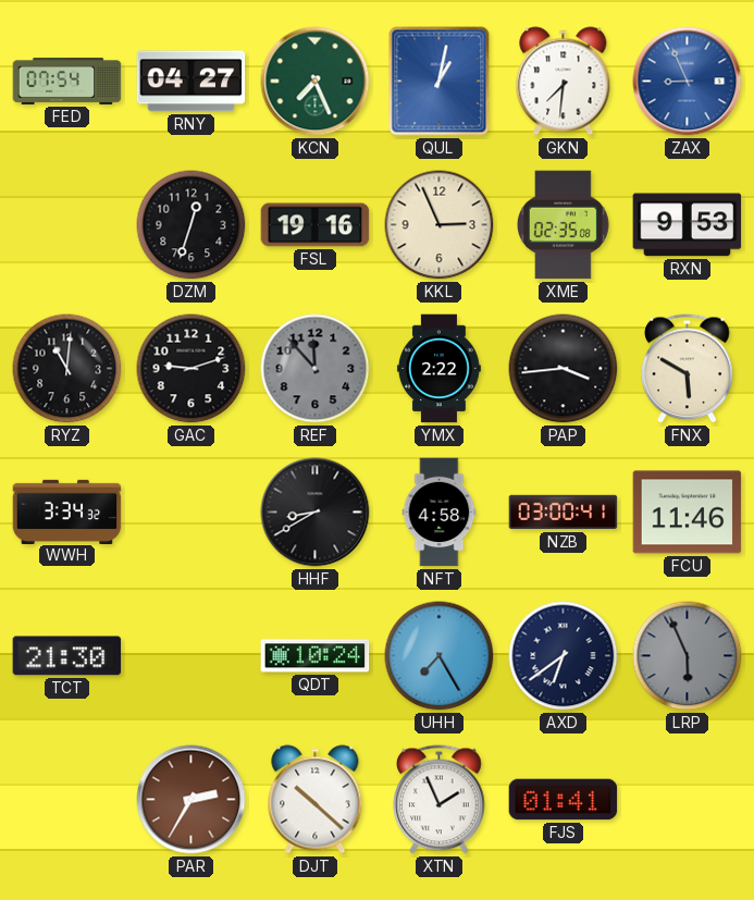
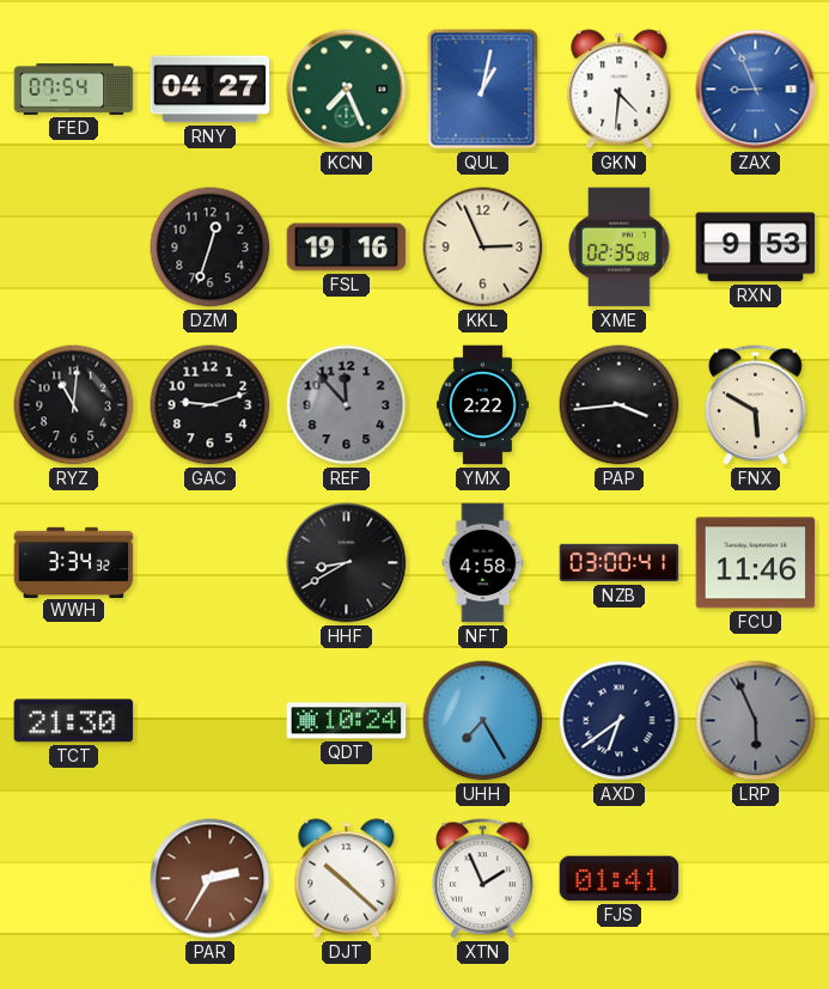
GKN: 7:31 -> 4:31
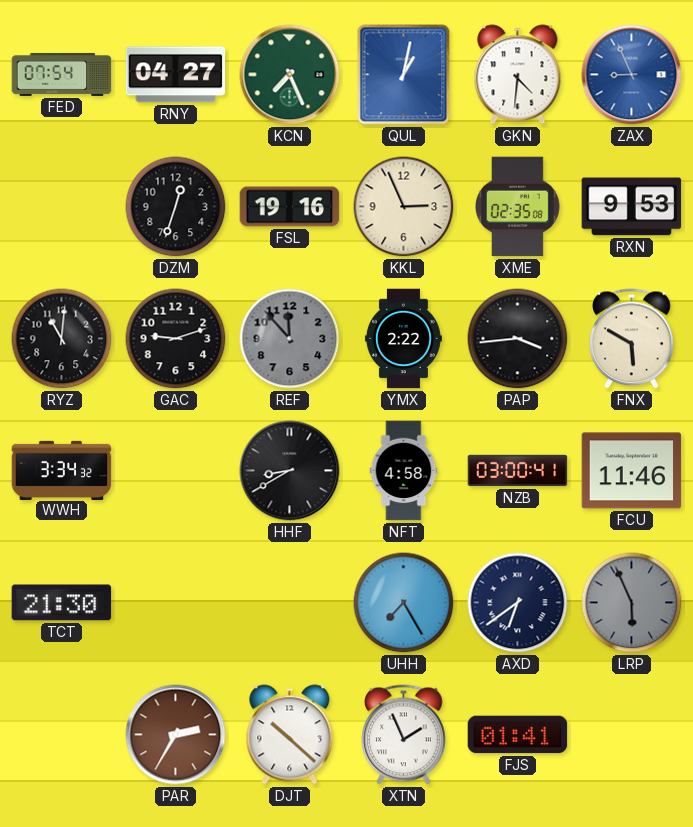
QDT: 10:24 -> none
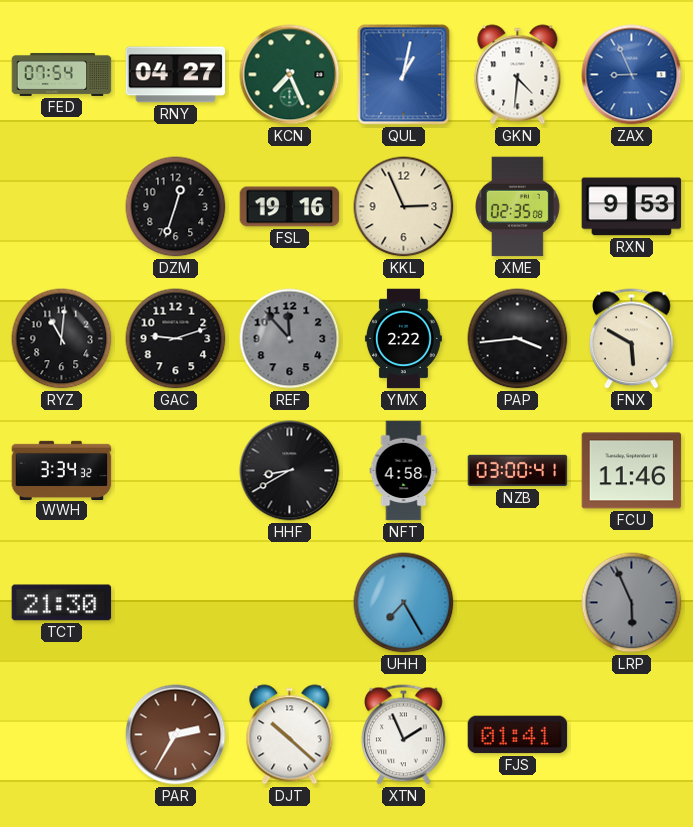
AXD: 6:39 -> none
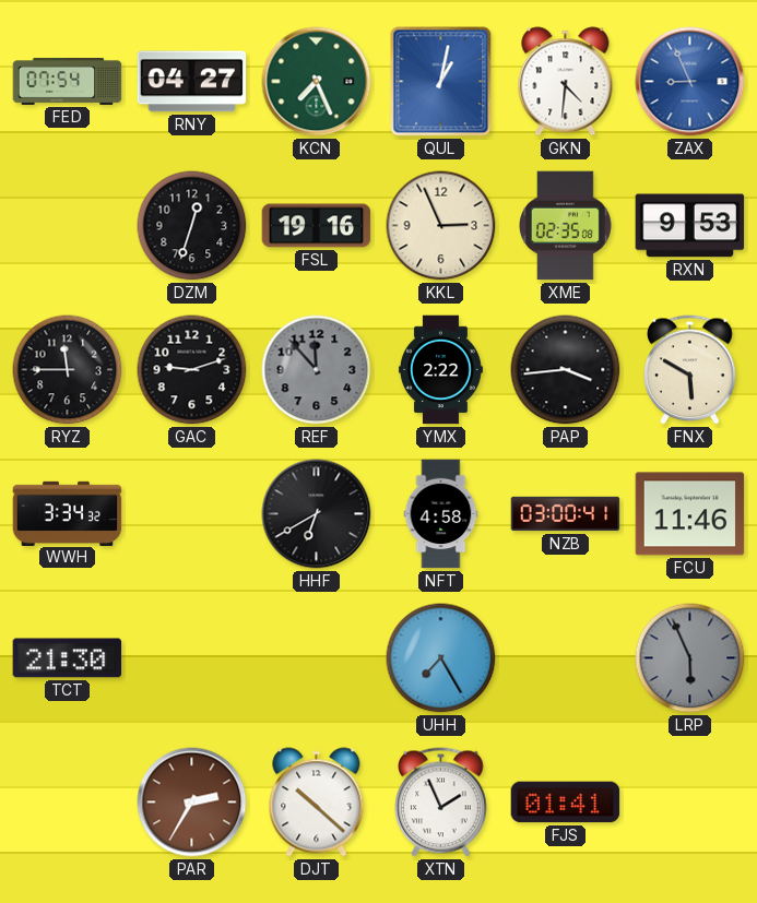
RYZ: 11:01 -> 11:45
HHF: 8:40 -> 6:40
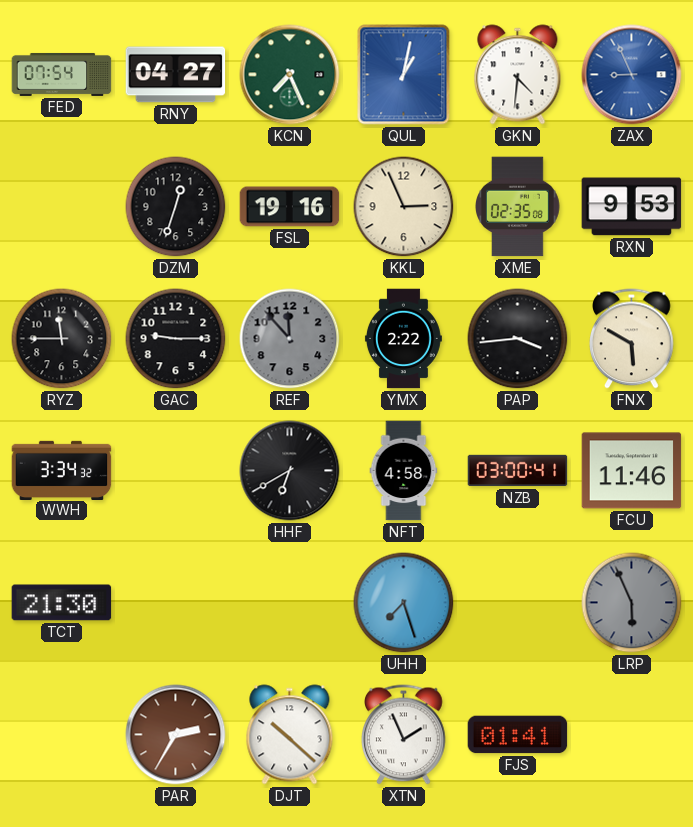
GAC: 9:12 -> 9:15
UHH: 7:25 -> 7:27
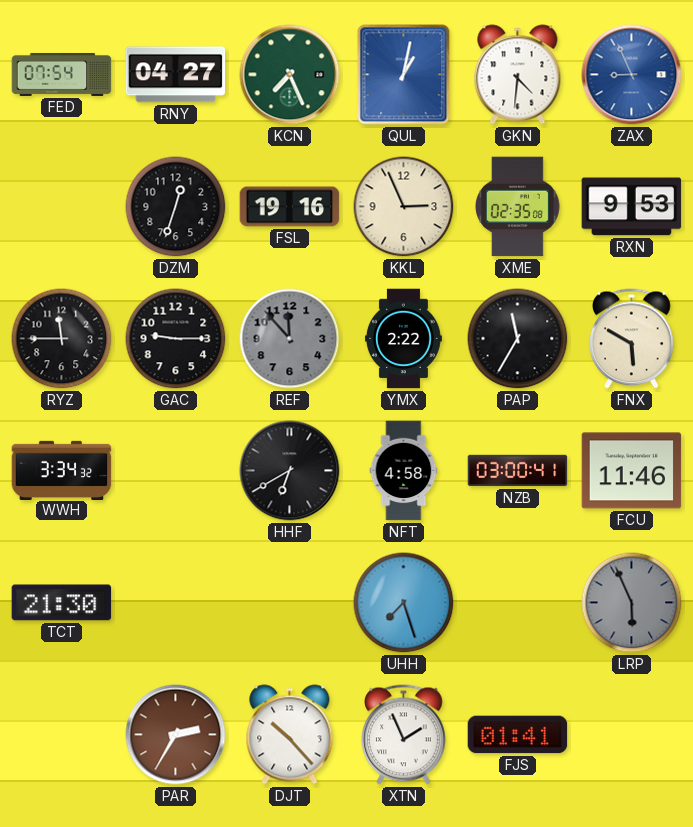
PAP: 3:44 -> 11:35
DJT: 10:22 -> 10:23
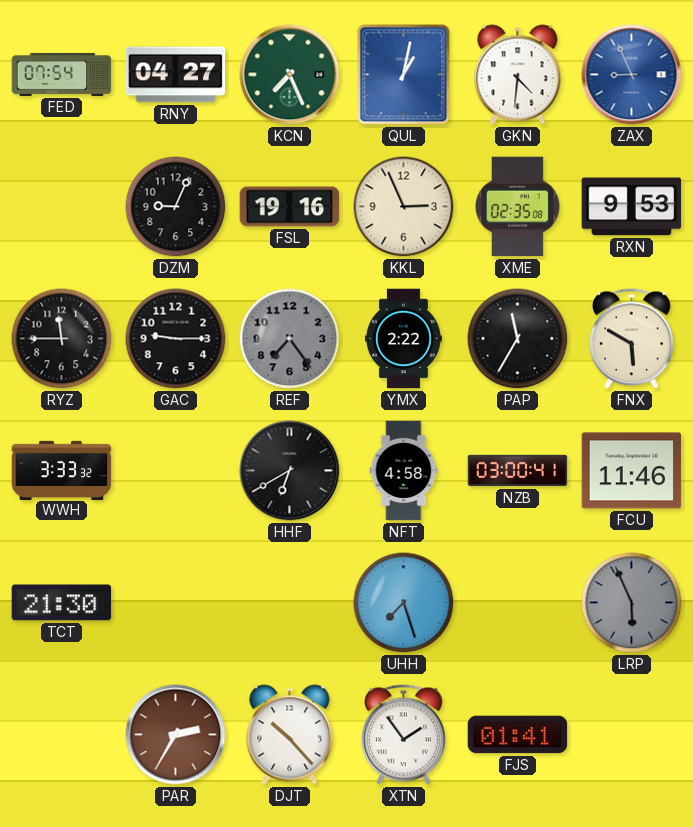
DZM: 12:33 -> 9:04
REF: 11:53 -> 7:24
WWH: 3:34 -> 3:33
XTN: 1:56 -> 1:54
